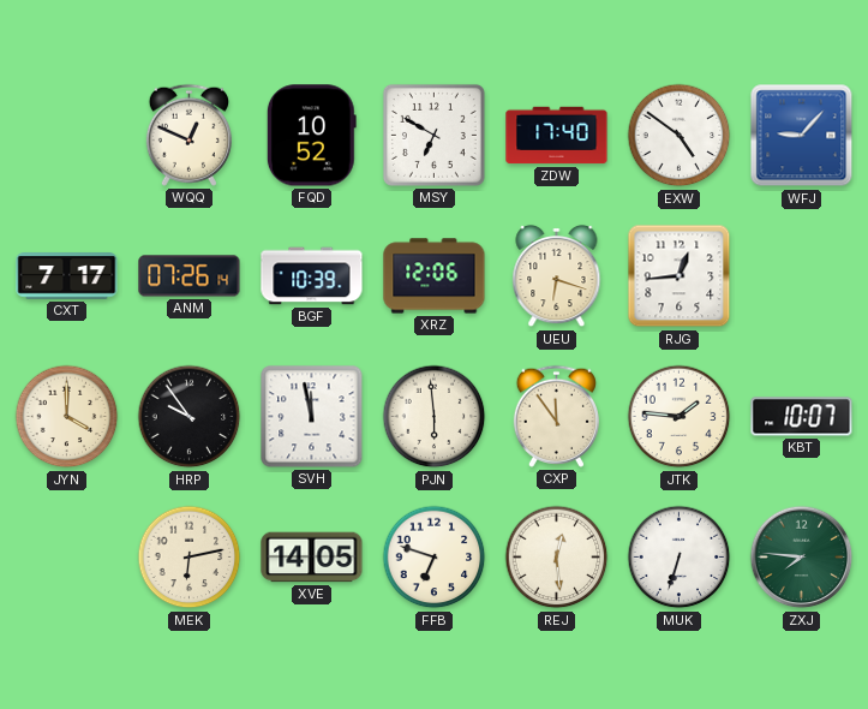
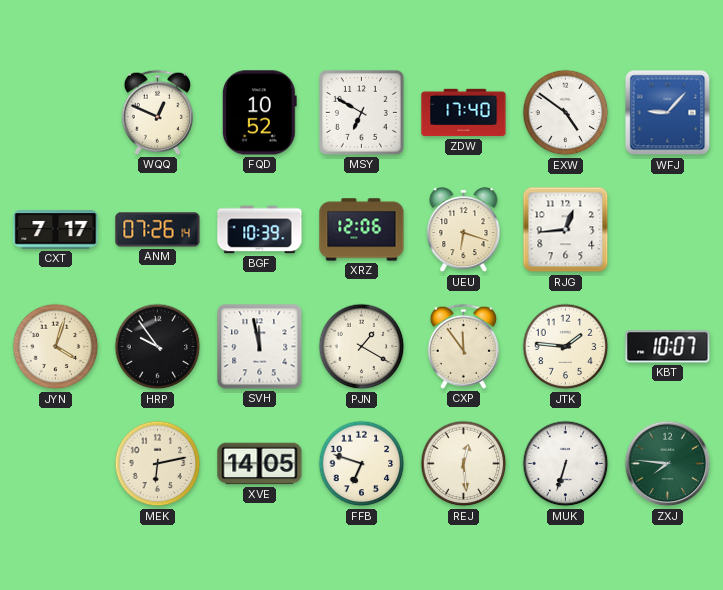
JYN: 4:00 -> 4:03
PJN: 5:59 -> 1:20
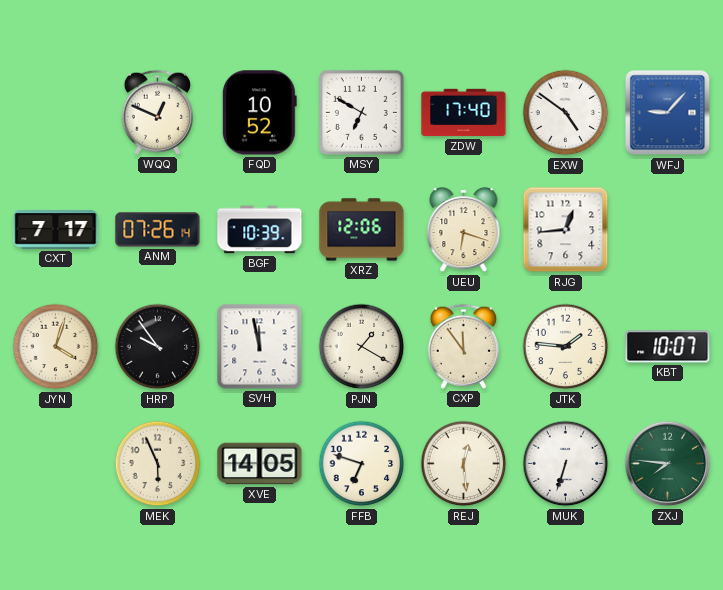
MEK: 6:13 -> 5:56
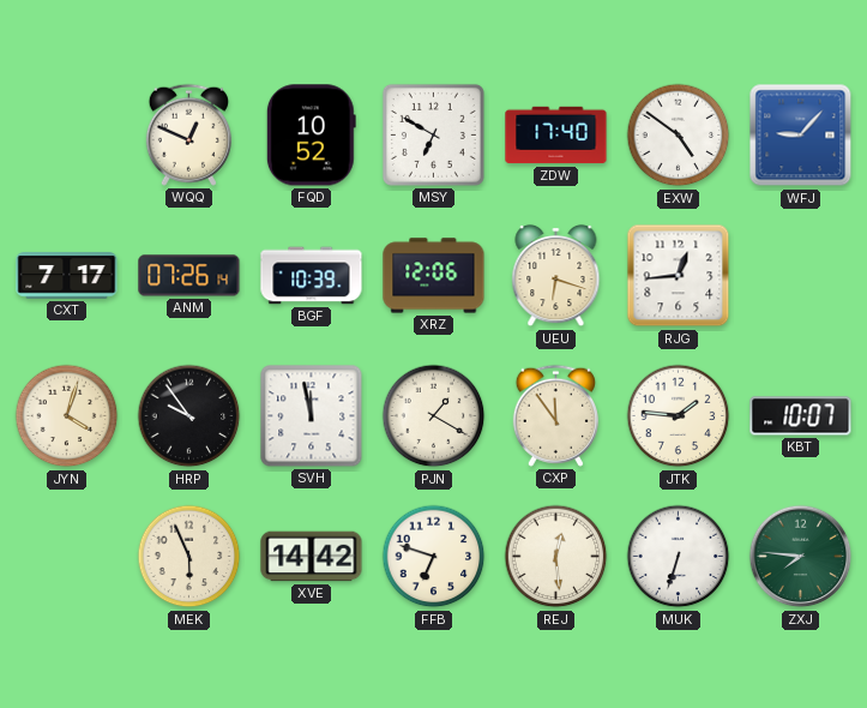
XVE: 14:05 -> 14:42
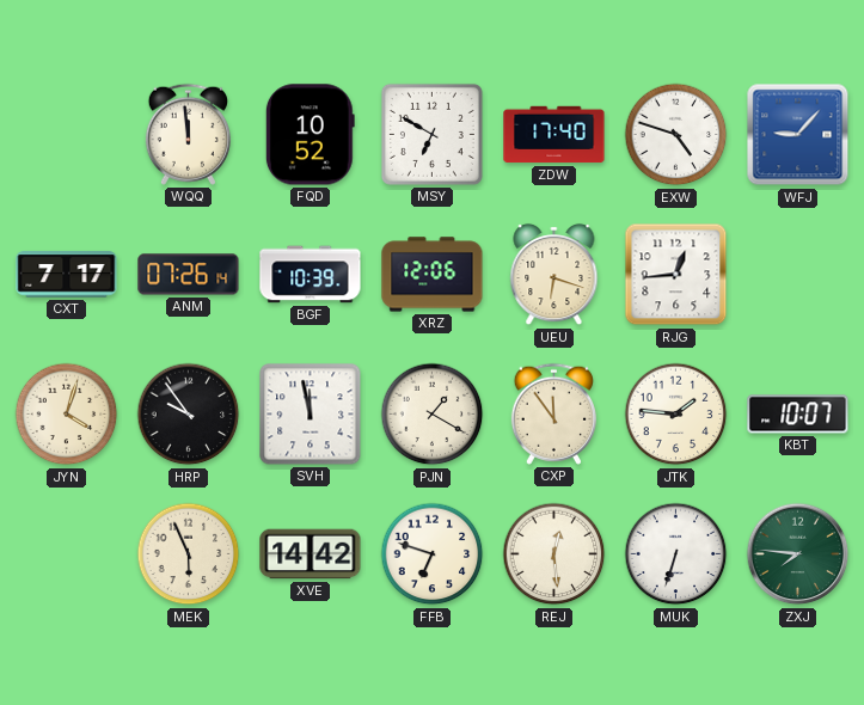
WQQ: 12:49 -> 11:59
EXW: 4:51 -> 4:48
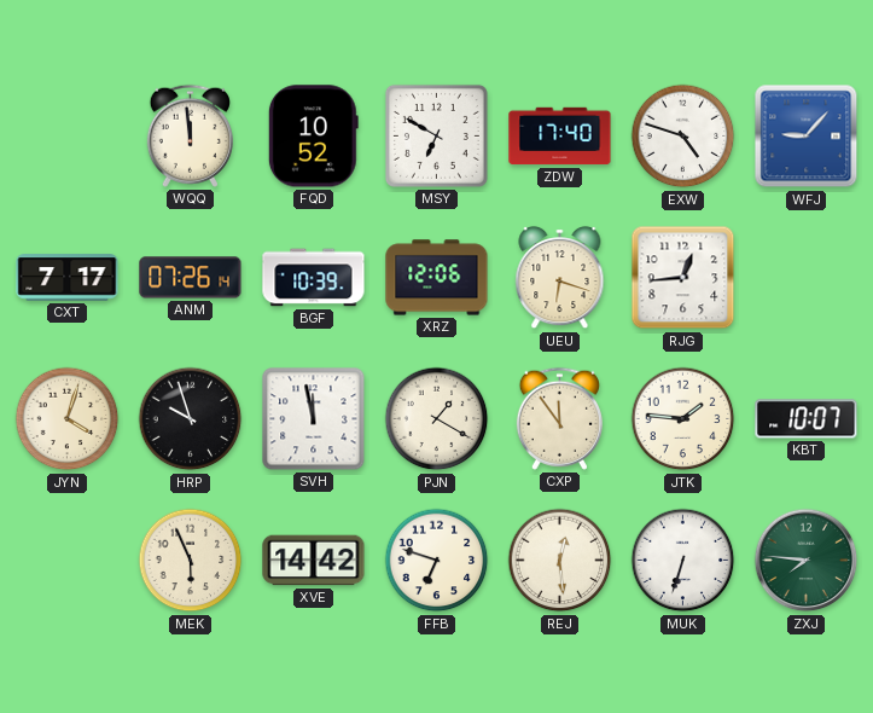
HRP: 9:54 -> 9:57
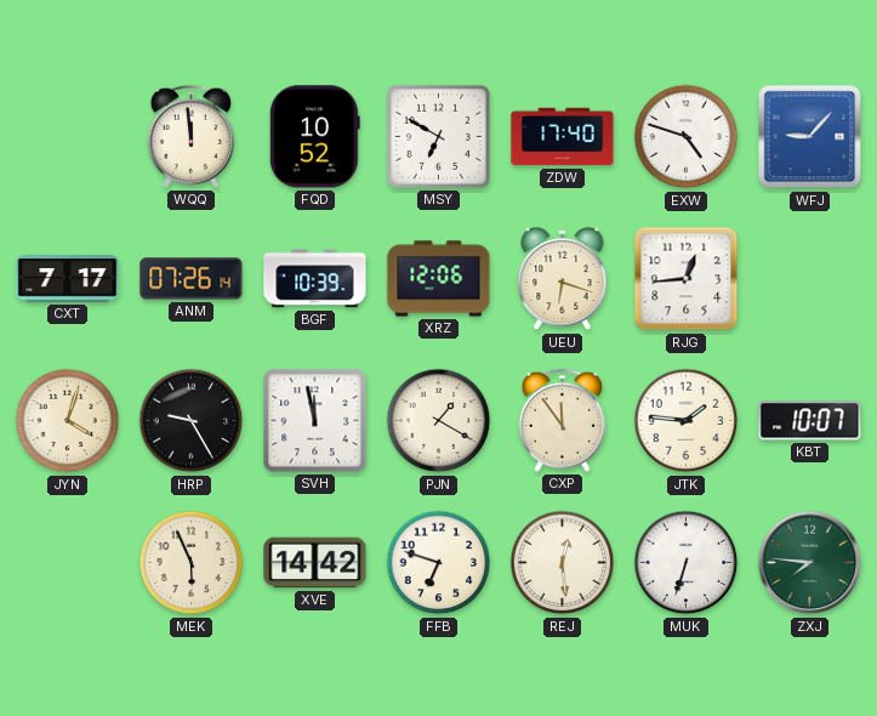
HRP: 9:57 -> 9:25
